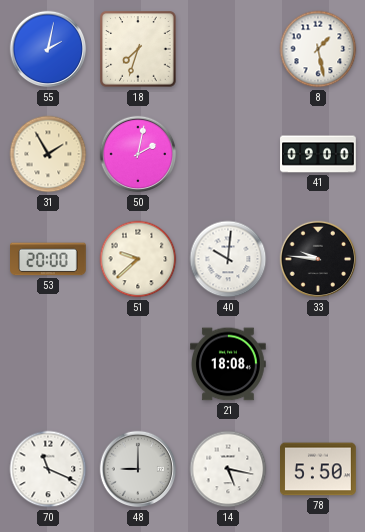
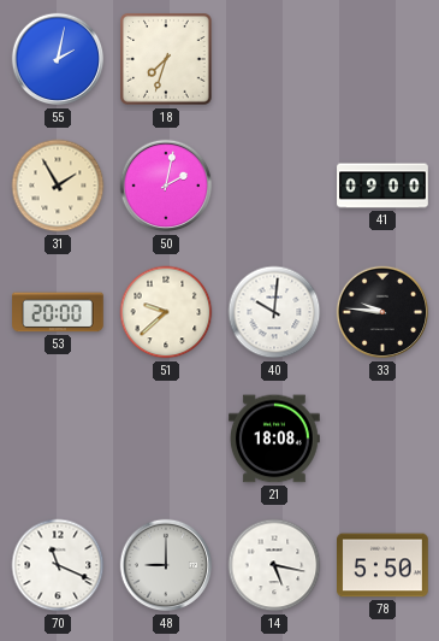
8: 1:28 -> none
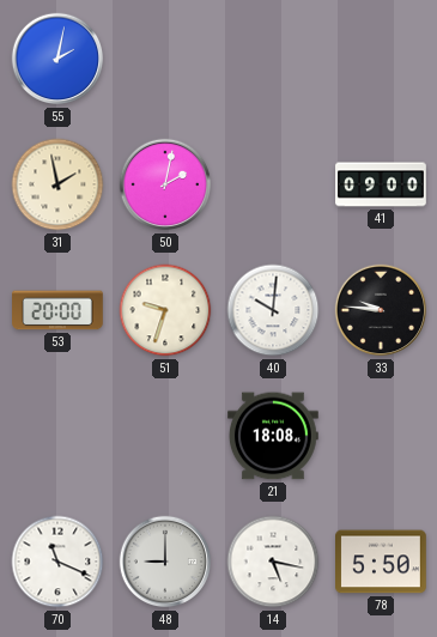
18: 7:33 -> none
31: 1:55 -> 1:58
51: 9:38 -> 9:33
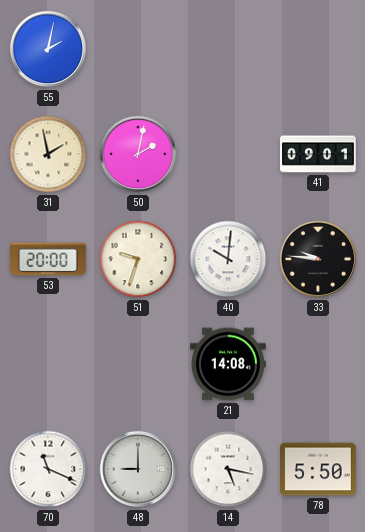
41: 09:00 -> 09:01
21: 18:08 -> 14:08
